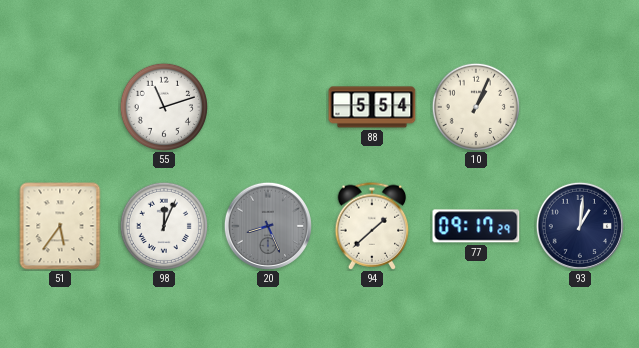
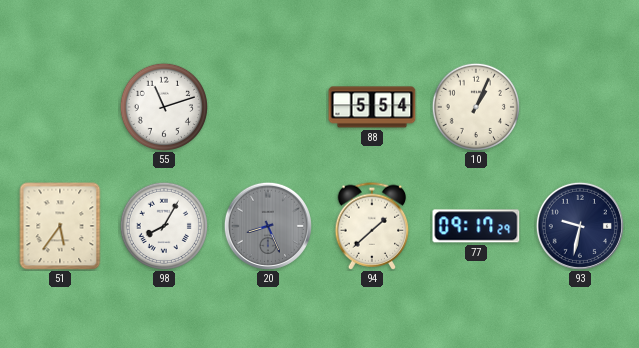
98: 12:04 -> 8:05
93: 1:01 -> 9:32
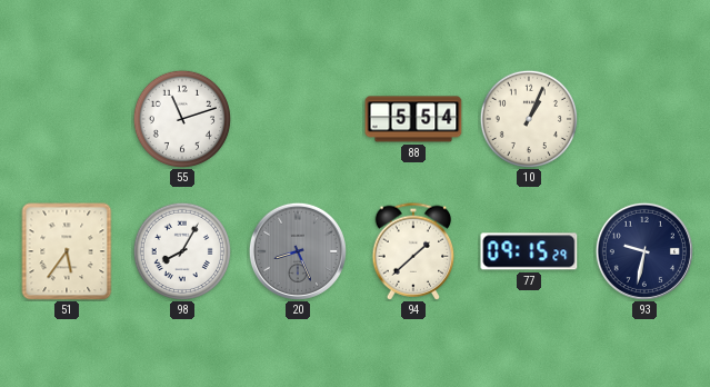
77: 09:17 -> 09:15
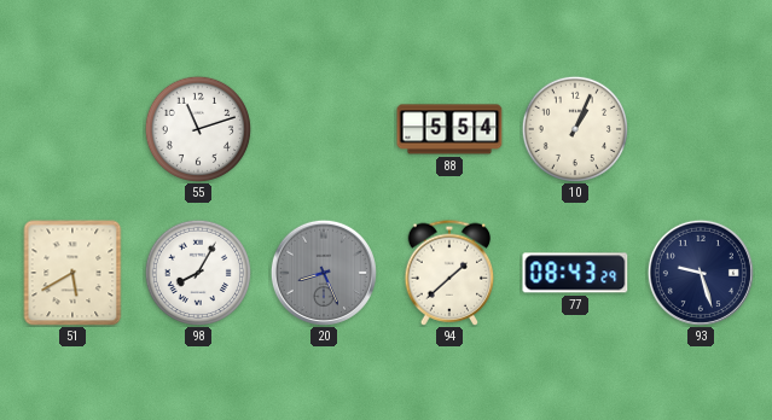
51: 5:36 -> 5:40
77: 09:15 -> 08:43
93: 9:32 -> 9:27
